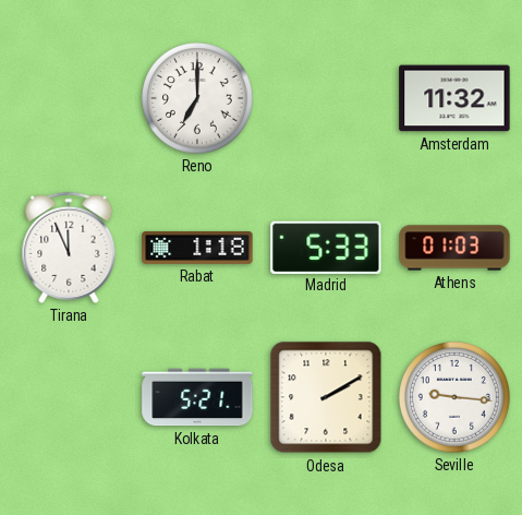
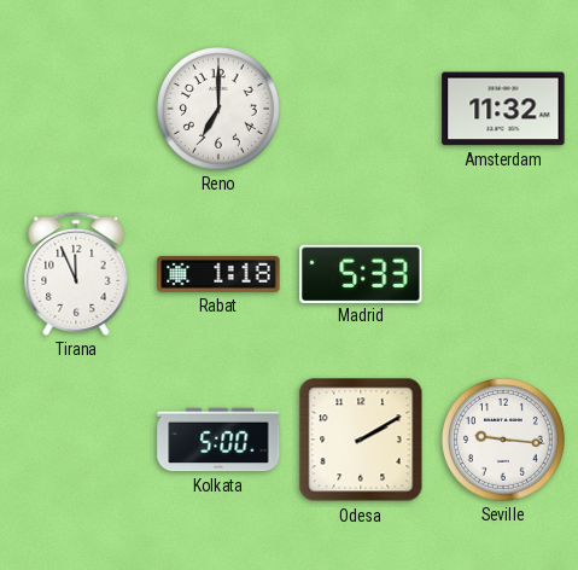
Athens: 01:03 -> none
Kolkata: 5:21 -> 5:00
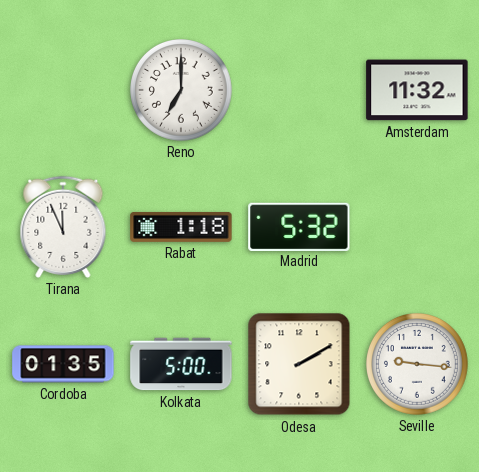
Madrid: 5:33 -> 5:32
Cordoba: none -> 01:35
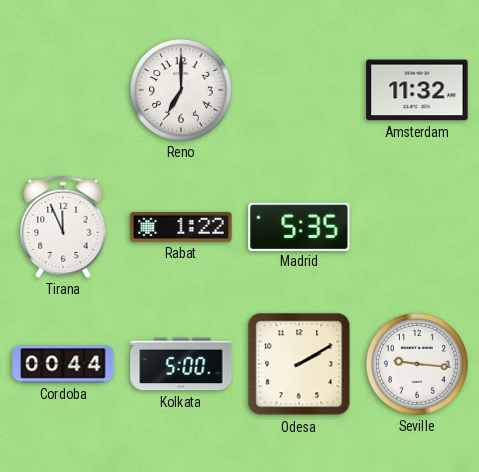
Rabat: 1:18 -> 1:22
Madrid: 5:32 -> 5:35
Cordoba: 01:35 -> 00:44
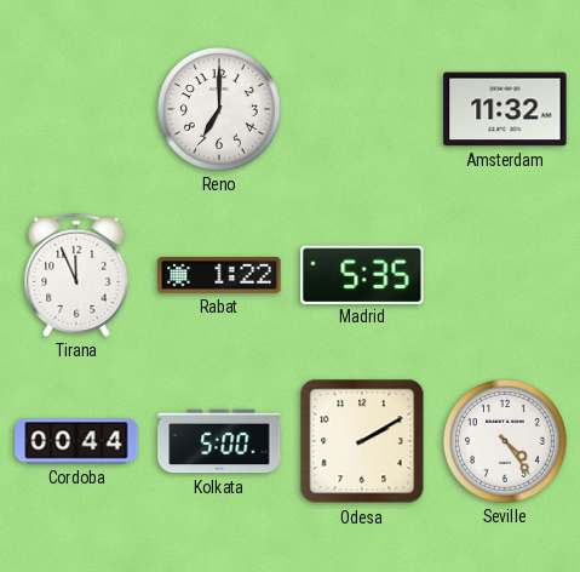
Seville: 9:16 -> 4:24
